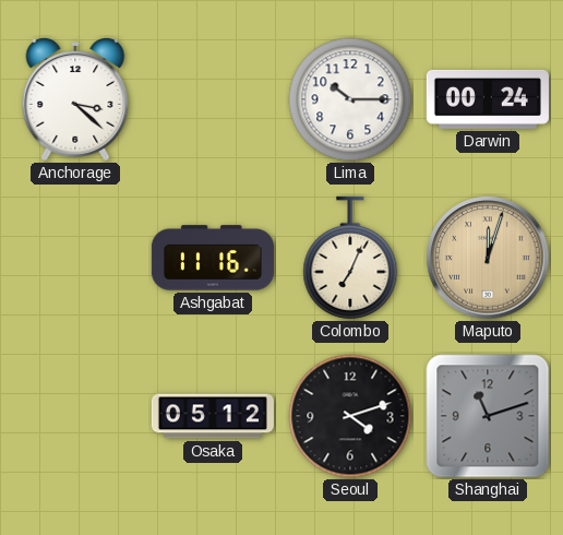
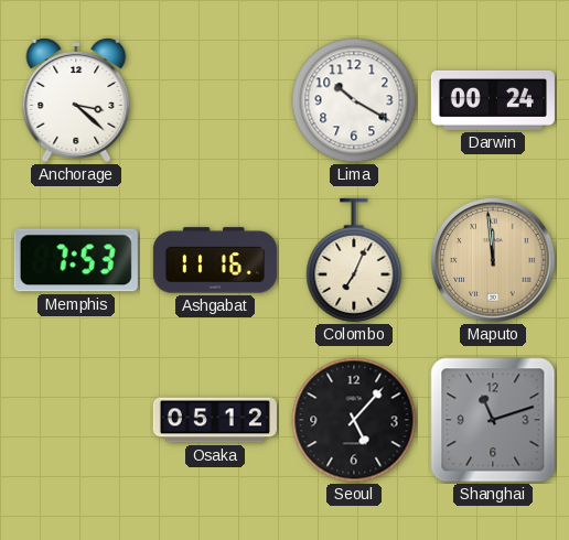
Lima: 10:15 -> 10:20
Memphis: none -> 7:53
Maputo: 12:03 -> 11:59
Seoul: 4:12 -> 5:07
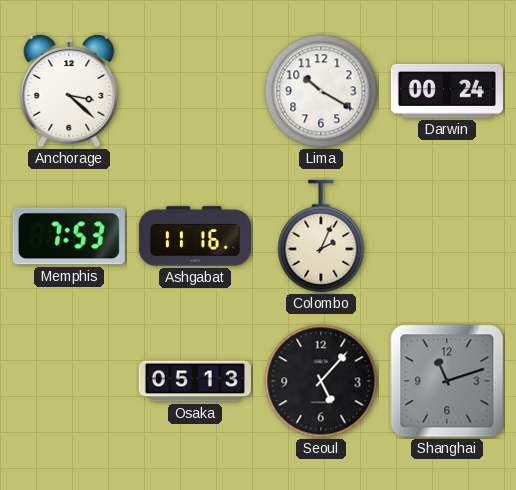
Colombo: 7:04 -> 2:04
Maputo: 11:59 -> none
Osaka: 05:12 -> 05:13
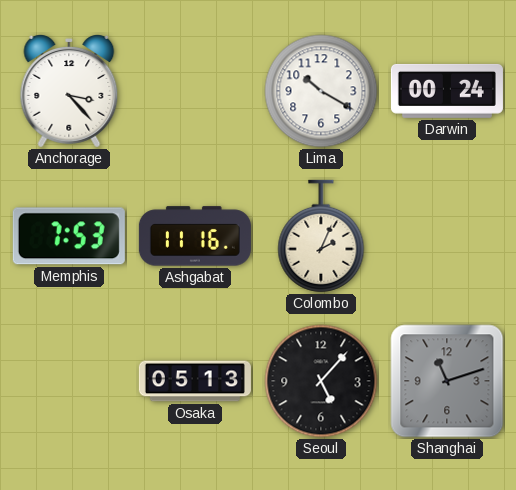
Anchorage: 3:22 -> 3:23
